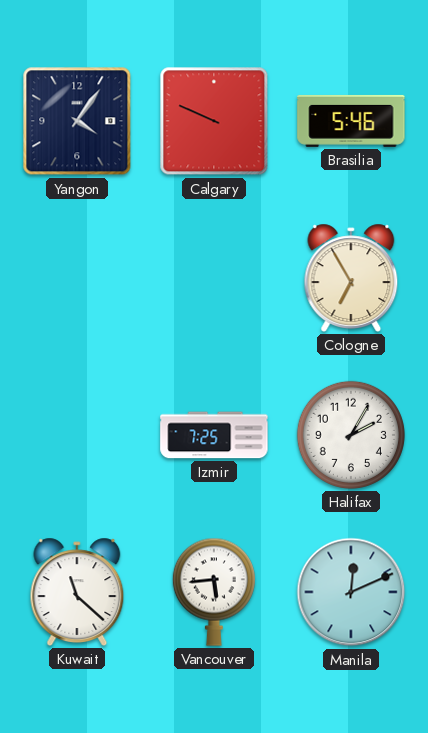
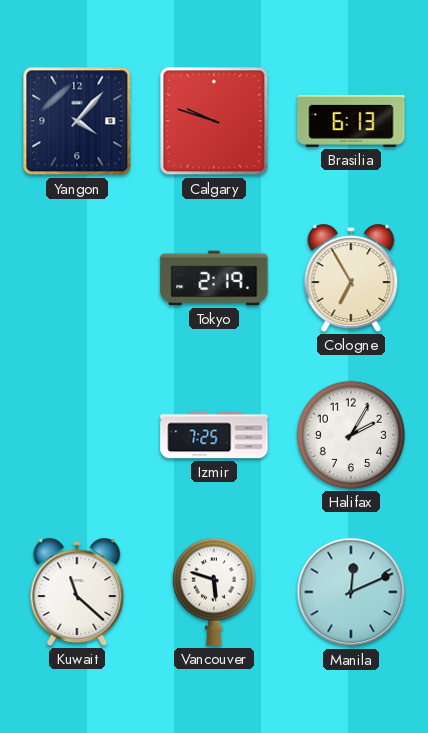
Yangon: 4:06 -> 4:07
Calgary: 9:49 -> 9:48
Brasilia: 5:46 -> 6:13
Tokyo: none -> 2:19
Vancouver: 5:44 -> 5:48
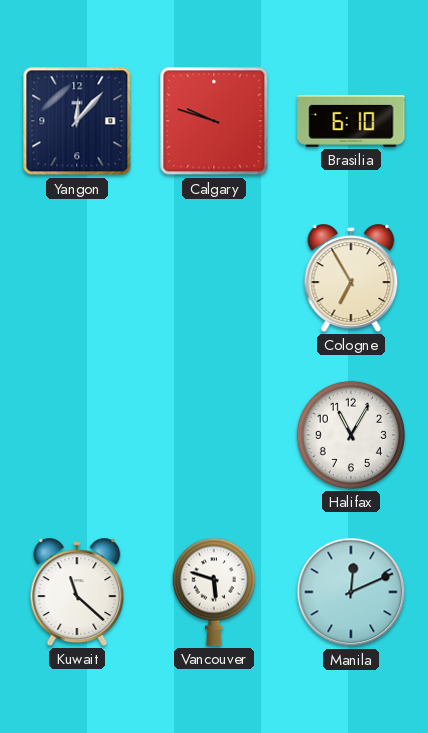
Yangon: 4:07 -> 12:07
Brasilia: 6:13 -> 6:10
Tokyo: 2:19 -> none
Izmir: 7:25 -> none
Halifax: 2:05 -> 11:05
